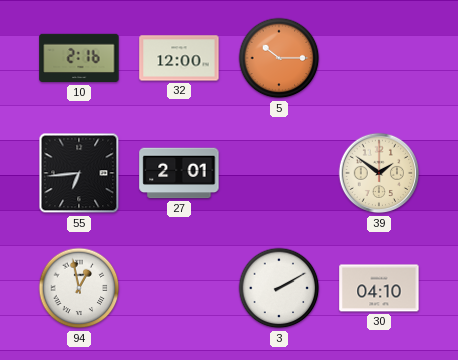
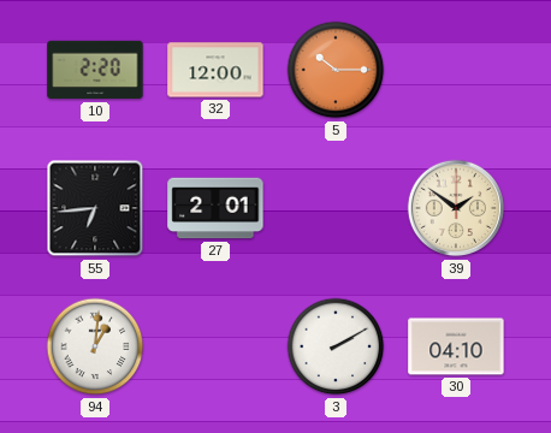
10: 2:16 -> 2:20
94: 12:58 -> 1:01
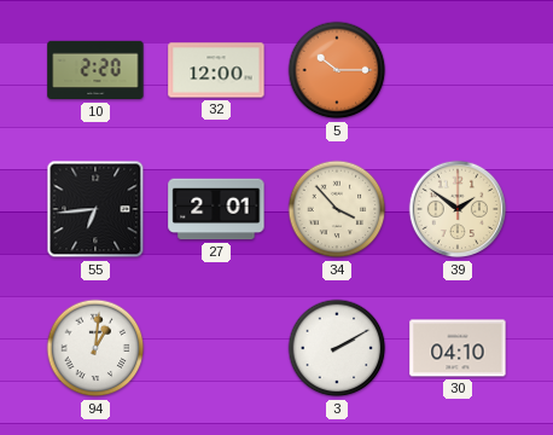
34: none -> 3:53
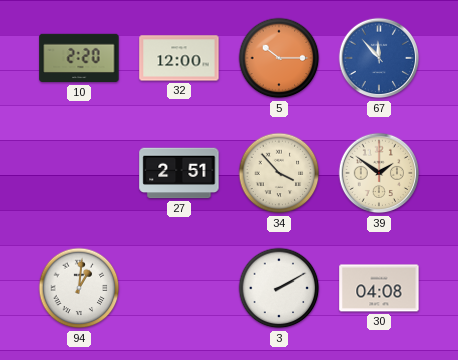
67: none -> 11:53
55: 6:44 -> none
27: 2:01 -> 2:51
30: 04:10 -> 04:08
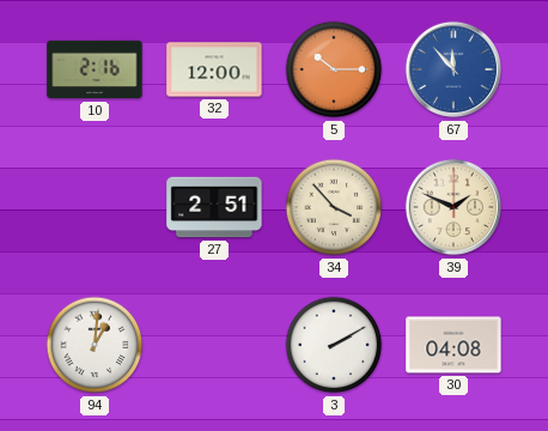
10: 2:20 -> 2:16
39: 1:51 -> 1:49
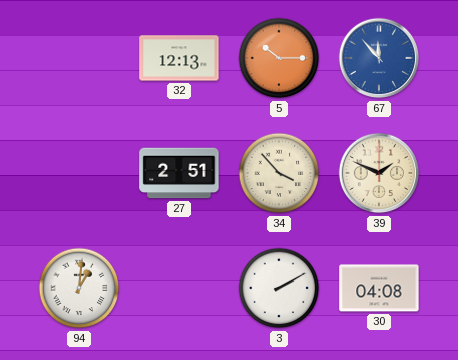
10: 2:16 -> none
32: 12:00 -> 12:13
